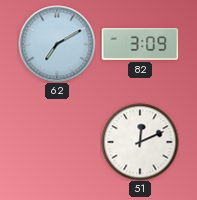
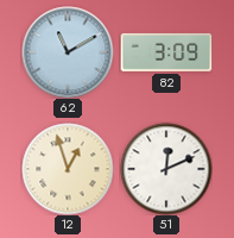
62: 7:10 -> 11:10
12: none -> 12:57
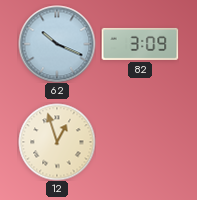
62: 11:10 -> 10:19
51: 12:11 -> none
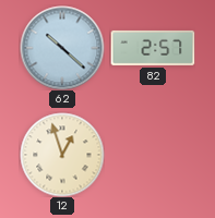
62: 10:19 -> 10:22
82: 3:09 -> 2:57
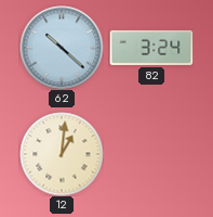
82: 2:57 -> 3:24
12: 12:57 -> 1:01
